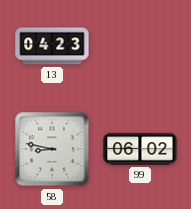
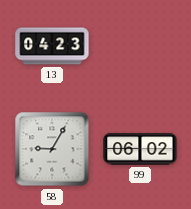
58: 8:47 -> 9:05
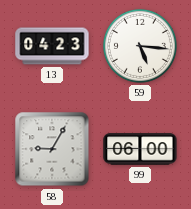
59: none -> 5:16
99: 06:02 -> 06:00
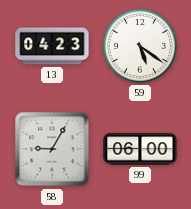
59: 5:16 -> 5:21
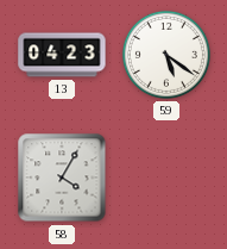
58: 9:05 -> 4:05
99: 06:00 -> none
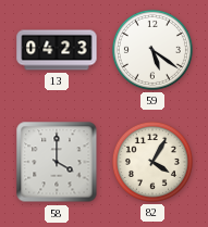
58: 4:05 -> 4:00
82: none -> 4:05
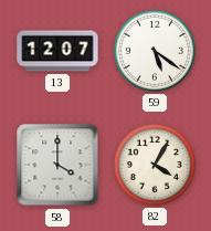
13: 04:23 -> 12:07
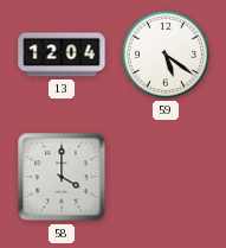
13: 12:07 -> 12:04
82: 4:05 -> none
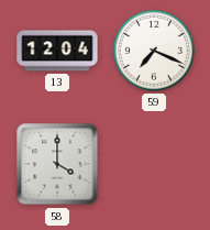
59: 5:21 -> 7:19
